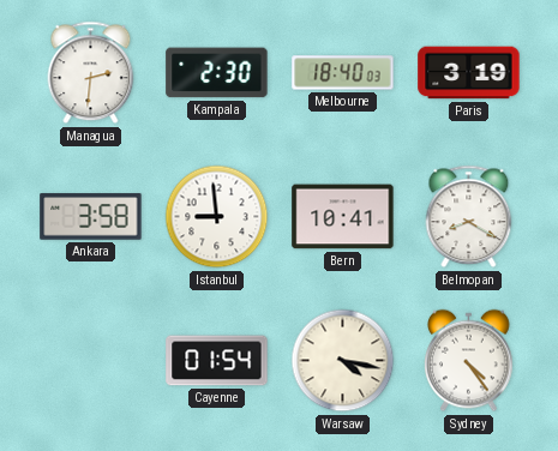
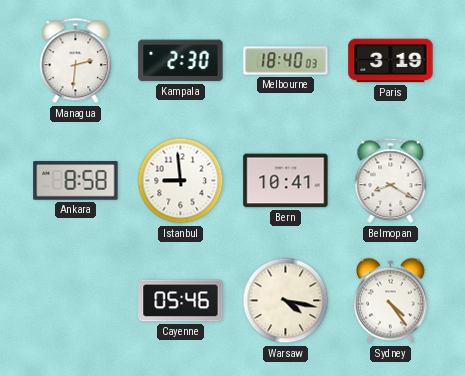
Ankara: 3:58 -> 8:58
Cayenne: 01:54 -> 05:46
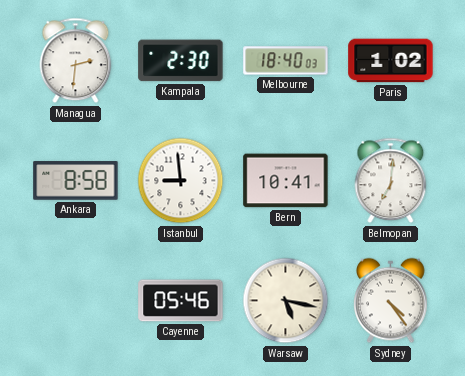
Paris: 3:19 -> 1:02
Belmopan: 8:20 -> 7:01
Warsaw: 4:17 -> 5:17
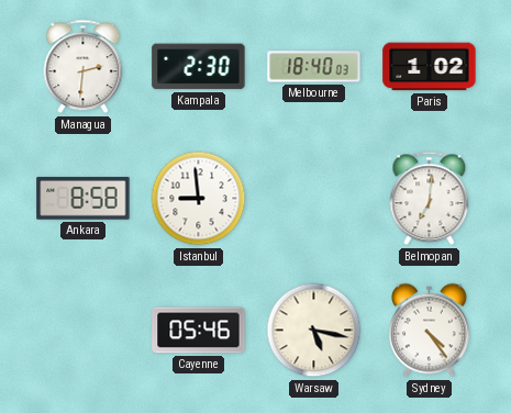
Bern: 10:41 -> none
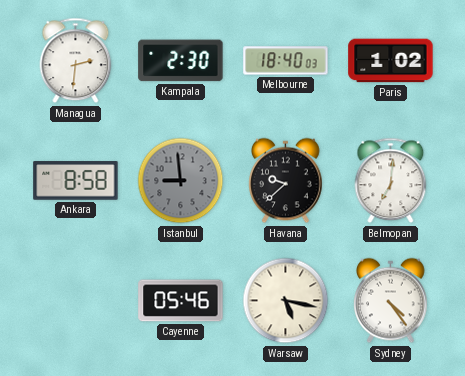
Istanbul dial: white -> grey
Havana: none -> 9:38
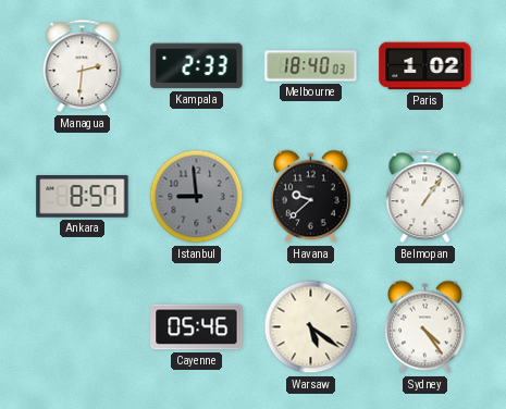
Kampala: 2:30 -> 2:33
Ankara: 8:58 -> 8:57
Belmopan: 7:01 -> 1:06
Warsaw: 5:17 -> 5:21
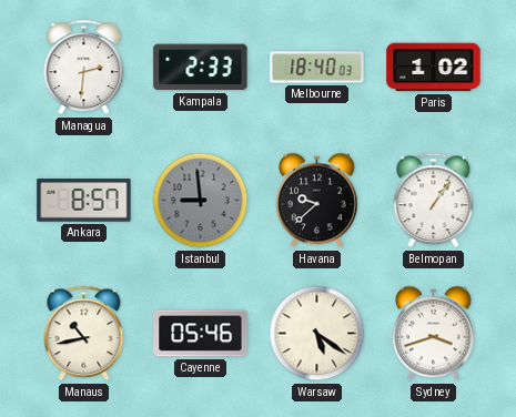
Manaus: none -> 10:43
Sydney: 4:24 -> 3:42
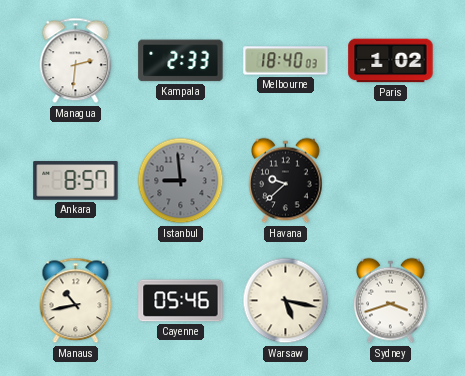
Belmopan: 1:06 -> none
Warsaw: 5:21 -> 5:17
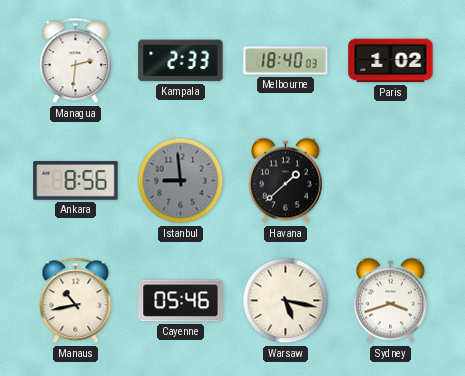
Ankara: 8:57 -> 8:56
Havana: 9:38 -> 1:38
